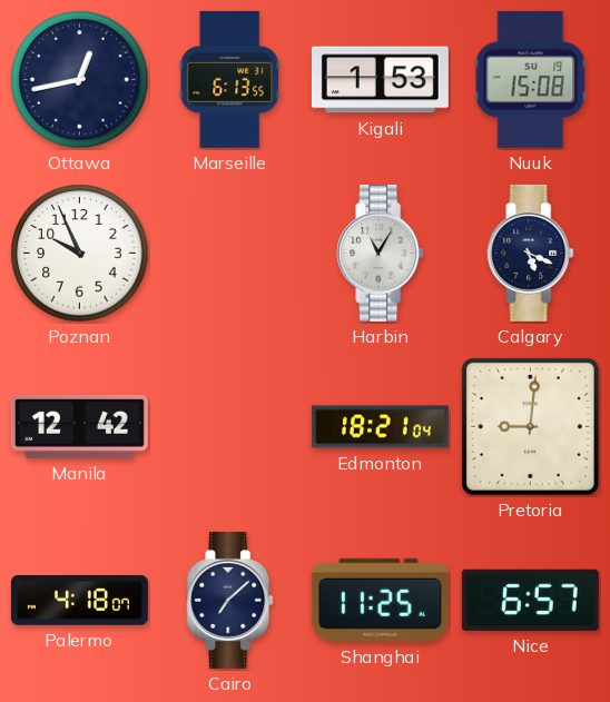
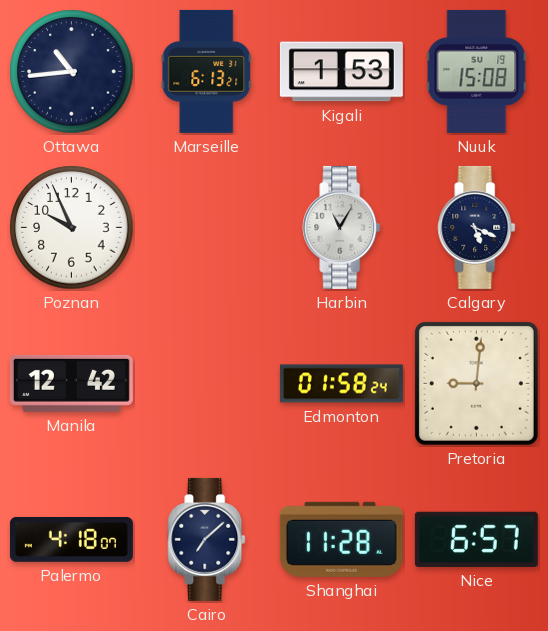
Ottawa: 12:43 -> 10:44
Marseille: 6:13:55 -> 6:13:21
Edmonton: 18:21 -> 01:58
Shanghai: 11:25 -> 11:28
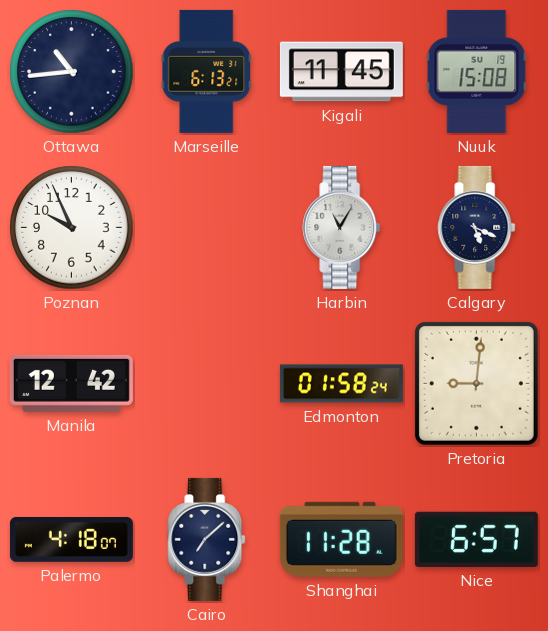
Kigali: 1:53 -> 11:45
